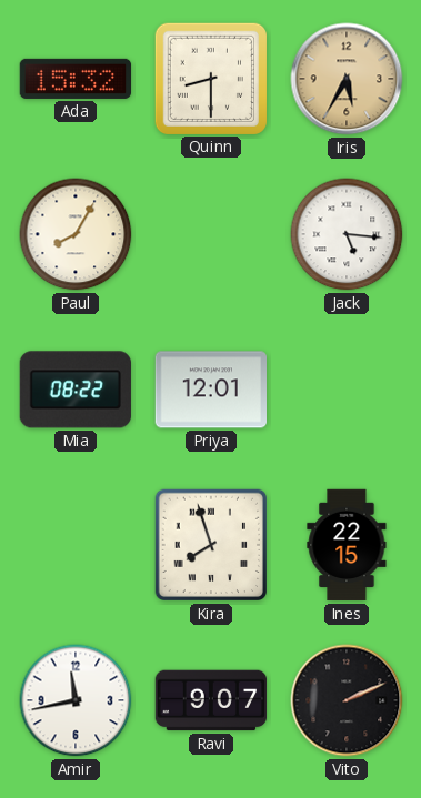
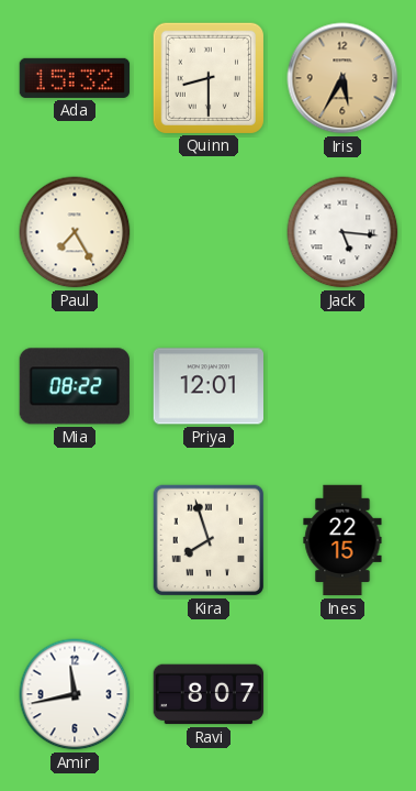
Paul: 8:05 -> 7:25
Ravi: 9:07 -> 8:07
Vito: 2:11 -> none
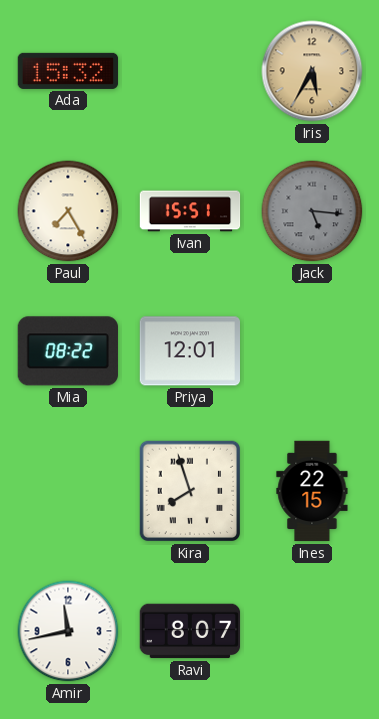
Quinn: 8:30 -> none
Ivan: none -> 15:51
Jack dial: white -> grey
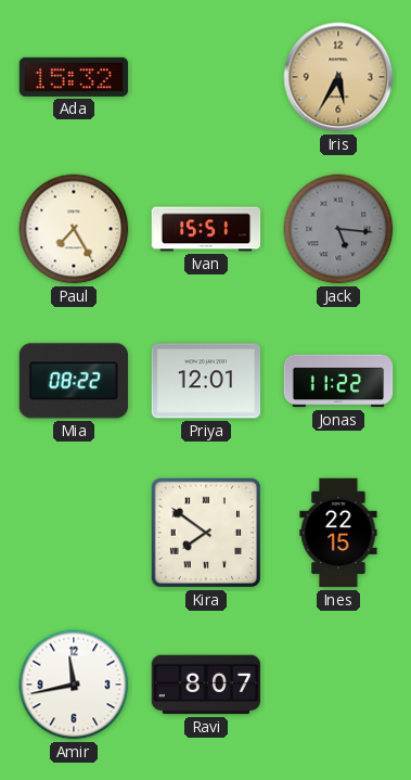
Jonas: none -> 11:22
Kira: 7:57 -> 7:51
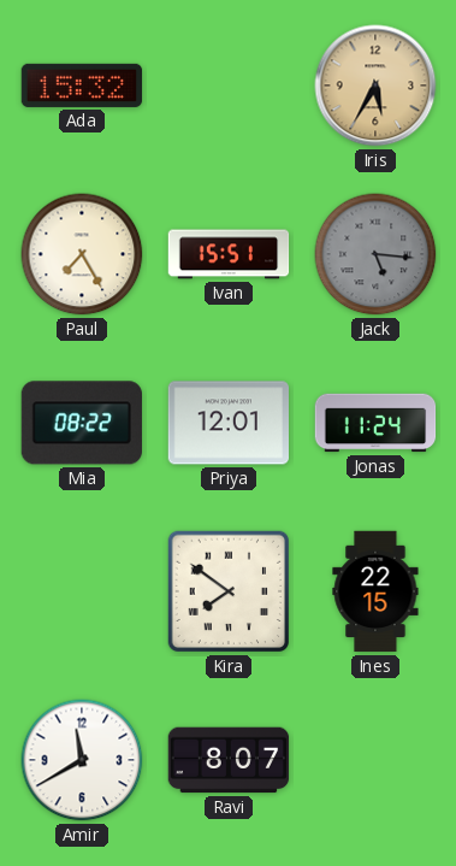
Jonas: 11:22 -> 11:24
Amir: 11:43 -> 11:40
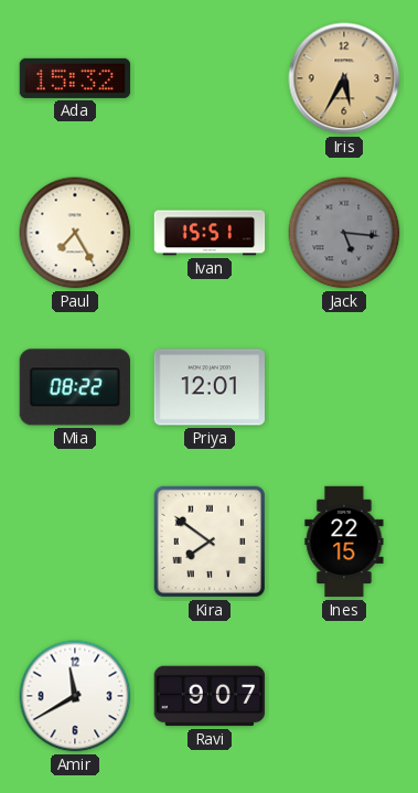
Jonas: 11:24 -> none
Ravi: 8:07 -> 9:07
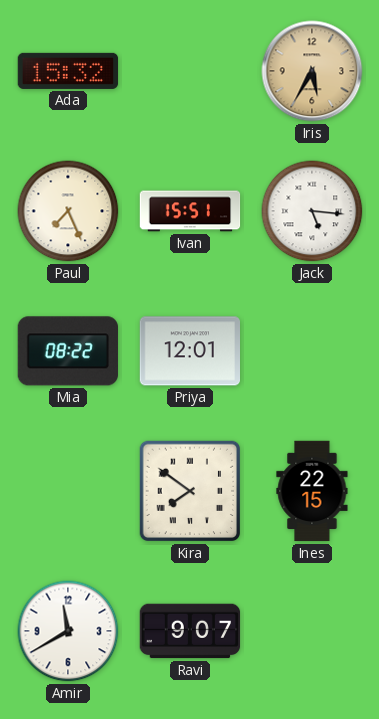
Paul: 7:25 -> 7:26
Jack dial: grey -> white
